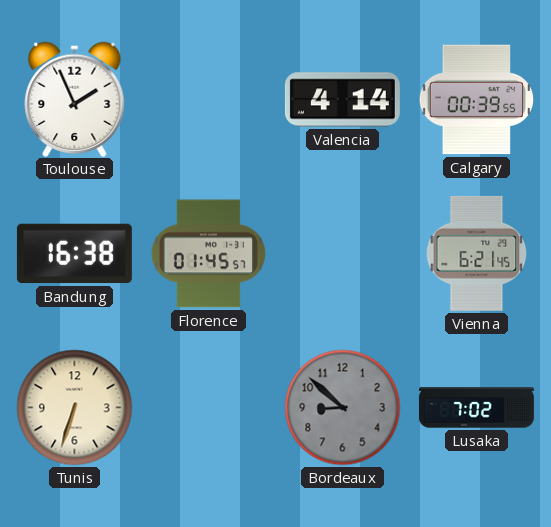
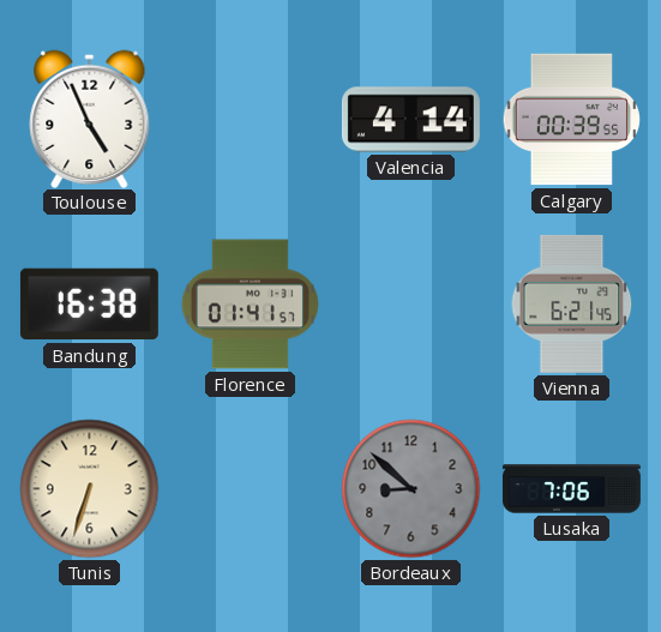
Toulouse: 1:56 -> 4:56
Florence: 01:45 -> 01:41
Lusaka: 7:02 -> 7:06
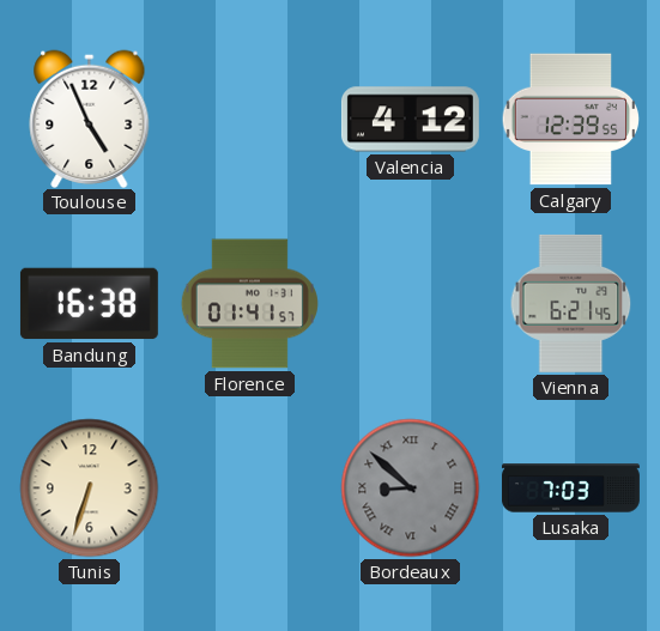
Valencia: 4:14 -> 4:12
Calgary: 00:39 -> 12:39
Bordeaux numerals: Arabic -> Roman
Lusaka: 7:06 -> 7:03
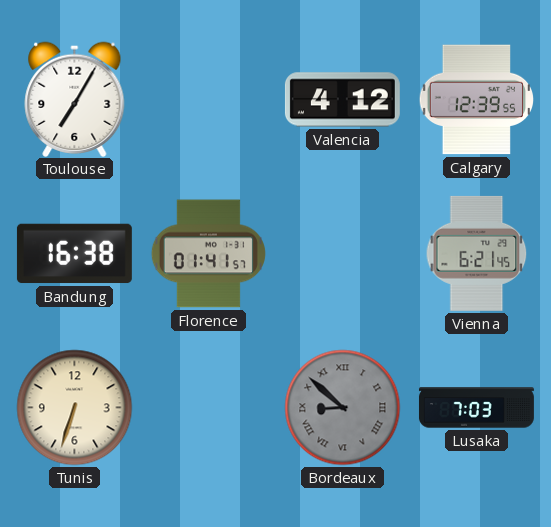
Toulouse: 4:56 -> 7:05
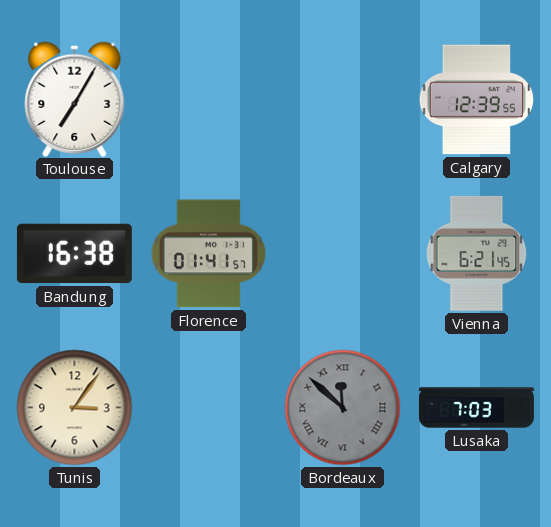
Valencia: 4:12 -> none
Tunis: 6:33 -> 3:06
Bordeaux: 8:52 -> 11:52
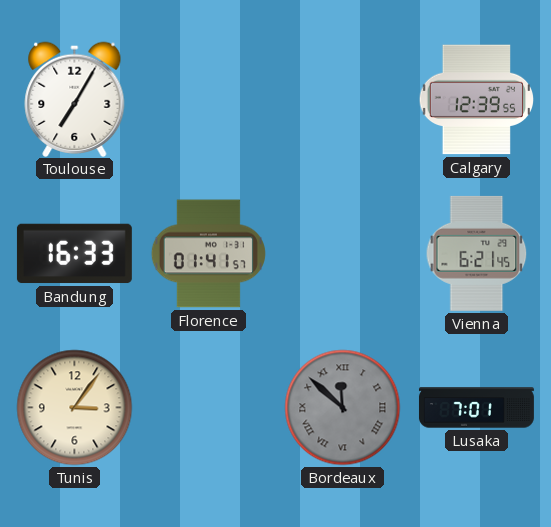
Bandung: 16:38 -> 16:33
Lusaka: 7:03 -> 7:01
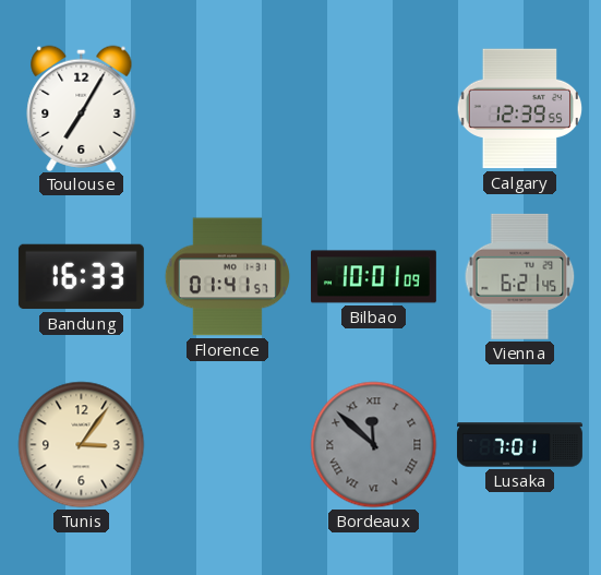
Bilbao: none -> 10:01
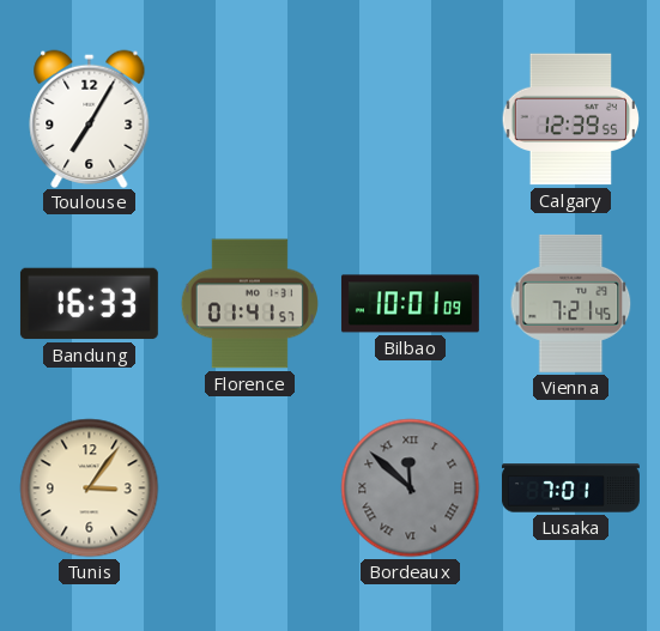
Vienna: 6:21 -> 7:21
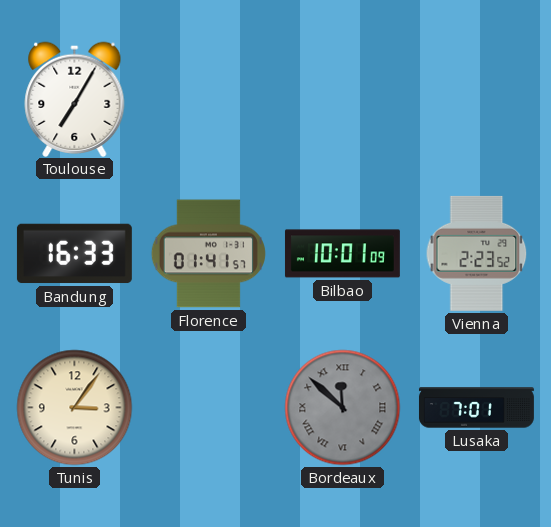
Calgary: 12:39 -> none
Vienna: 7:21 -> 2:23
